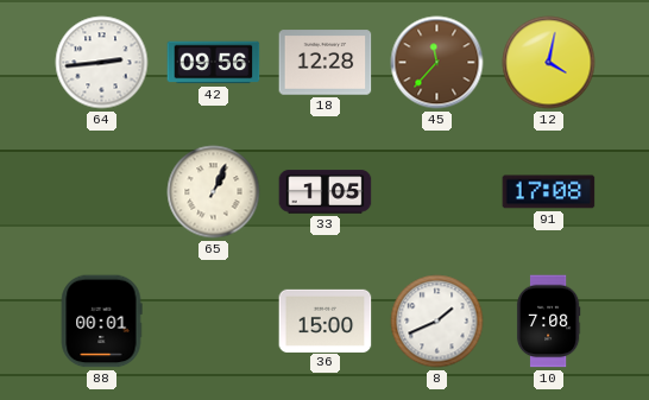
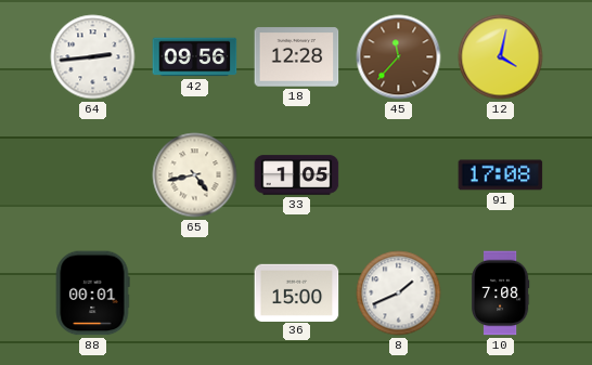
65: 1:04 -> 4:43
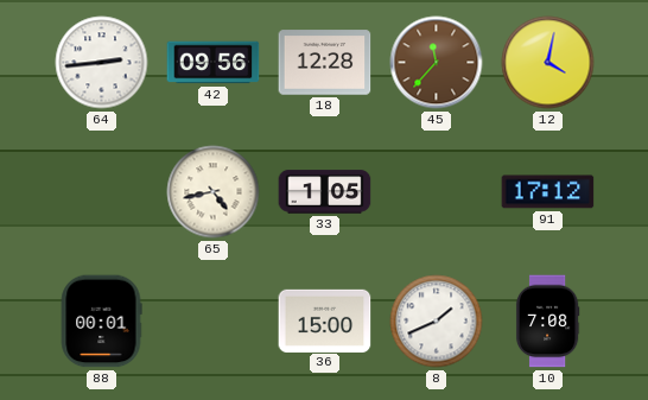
91: 17:08 -> 17:12
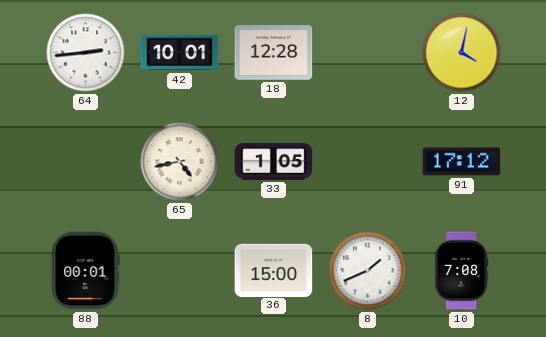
42: 09:56 -> 10:01
45: 11:37 -> none
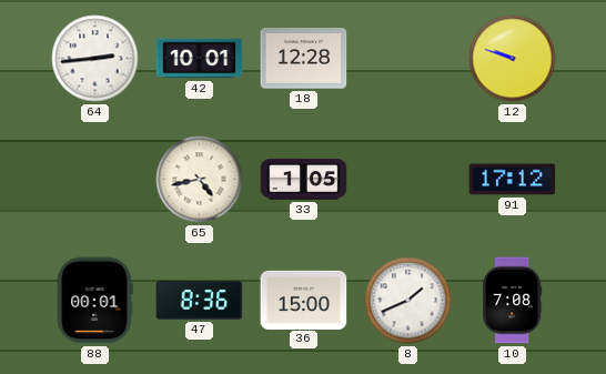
12: 4:02 -> 9:48
47: none -> 8:36
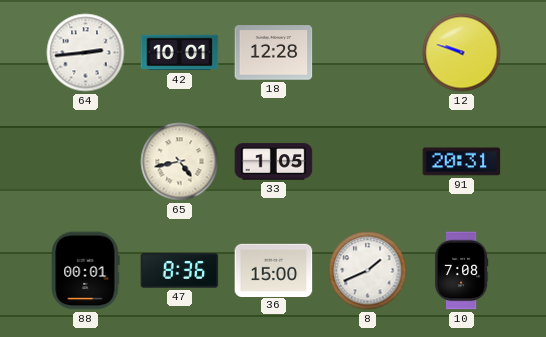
91: 17:12 -> 20:31
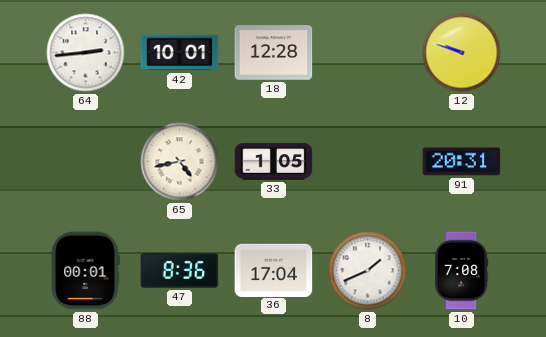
36: 15:00 -> 17:04
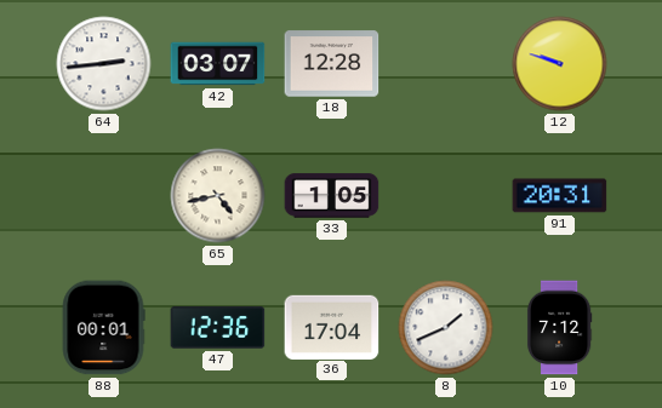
42: 10:01 -> 03:07
47: 8:36 -> 12:36
10: 7:08 -> 7:12
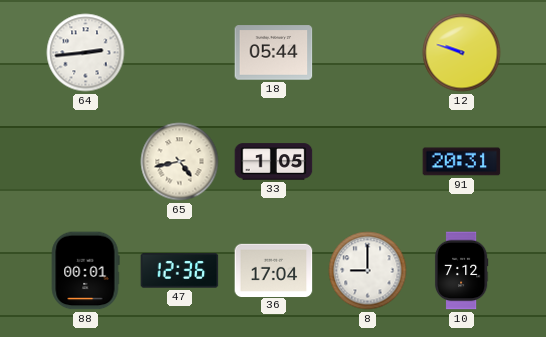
42: 03:07 -> none
18: 12:28 -> 05:44
8: 1:41 -> 9:00
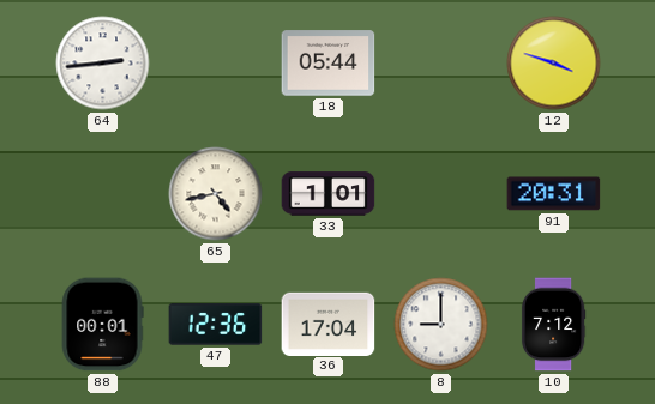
12: 9:48 -> 3:48
33: 1:05 -> 1:01
